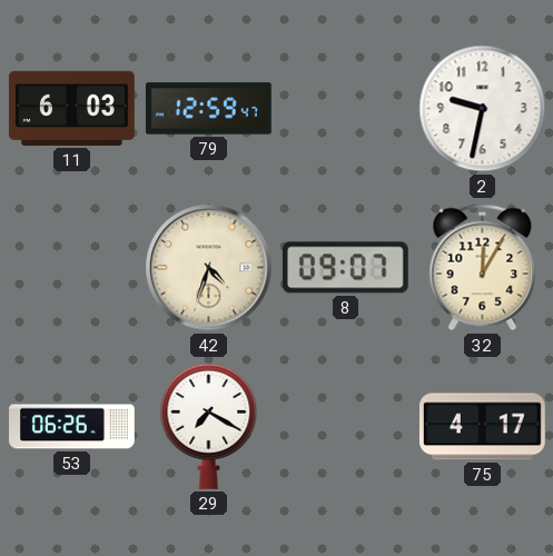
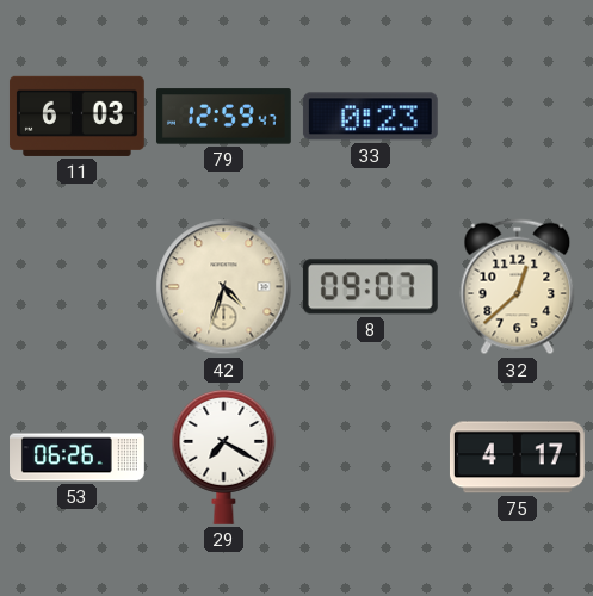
33: none -> 0:23
2: 9:32 -> none
32: 12:05 -> 12:38
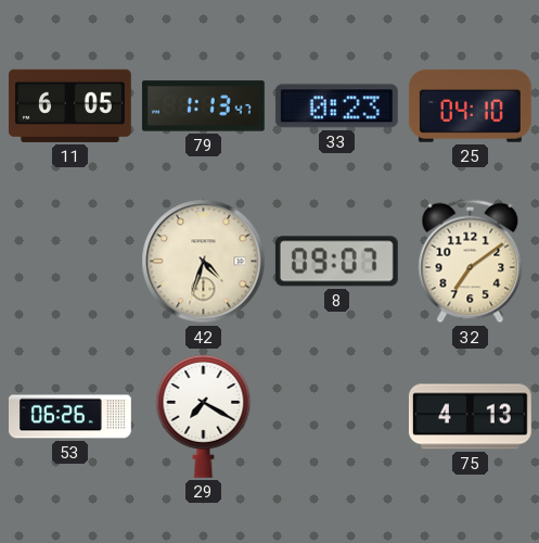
11: 6:03 -> 6:05
79: 12:59 -> 1:13
25: none -> 04:10
32: 12:38 -> 7:09
75: 4:17 -> 4:13
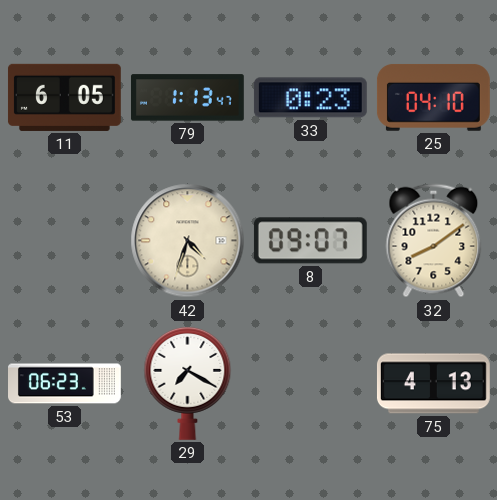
32: 7:09 -> 8:09
53: 06:26 -> 06:23
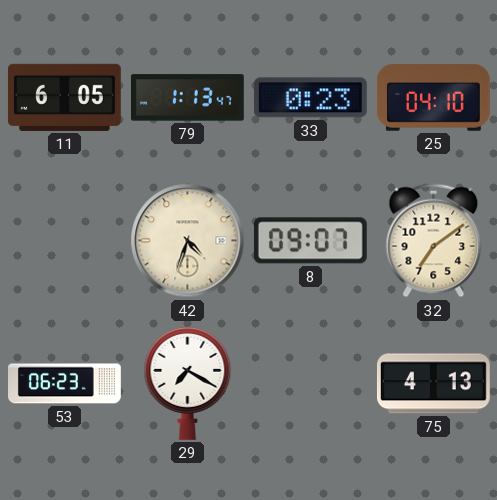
32: 8:09 -> 7:09
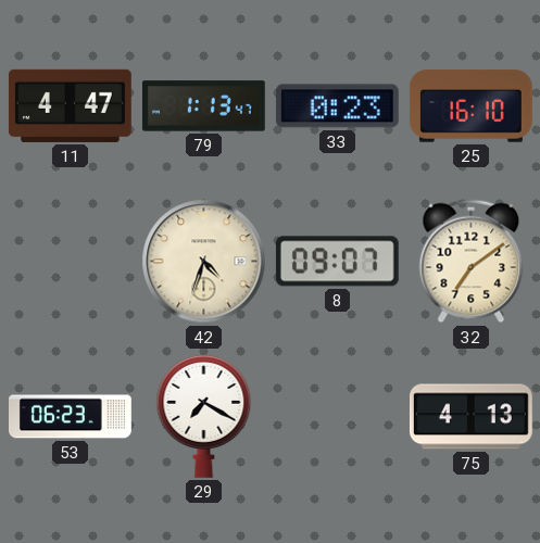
11: 6:05 -> 4:47
25: 04:10 -> 16:10
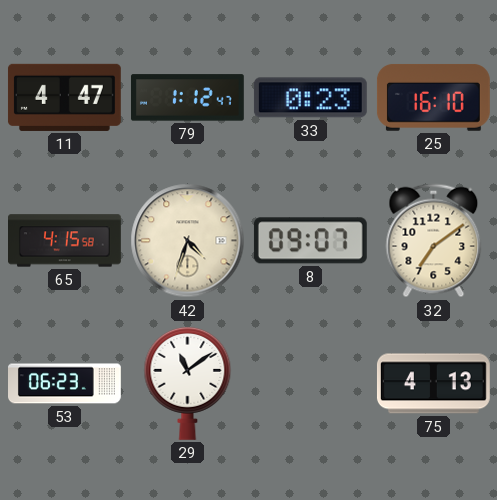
79: 1:13 -> 1:12
65: none -> 4:15
29: 7:20 -> 11:09
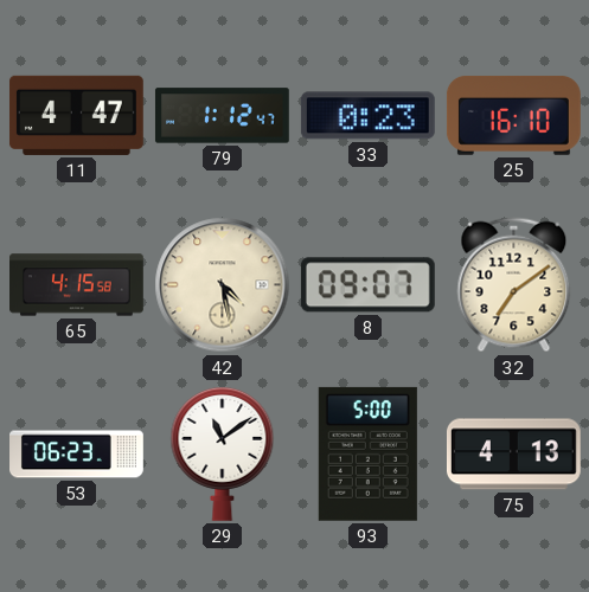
42: 4:33 -> 4:28
93: none -> 5:00
